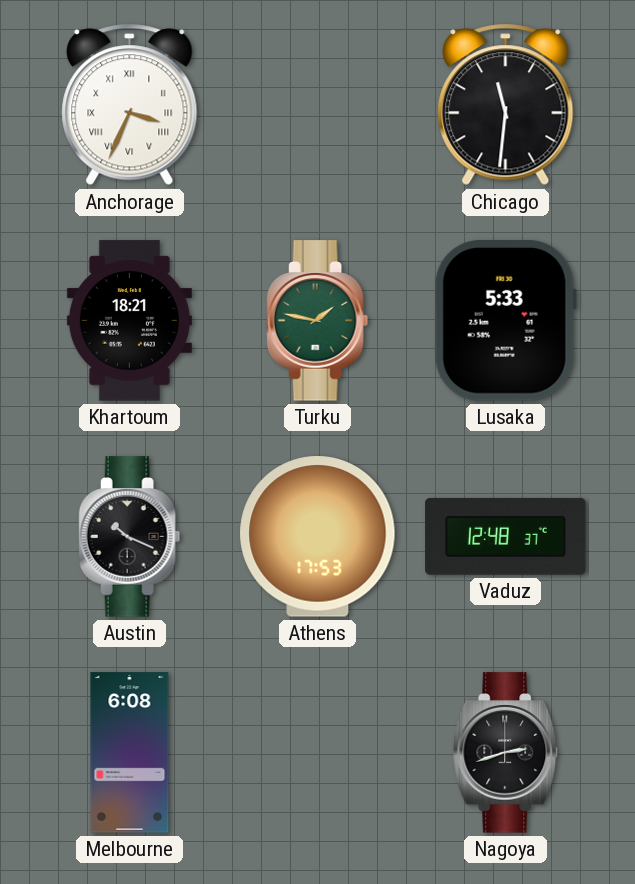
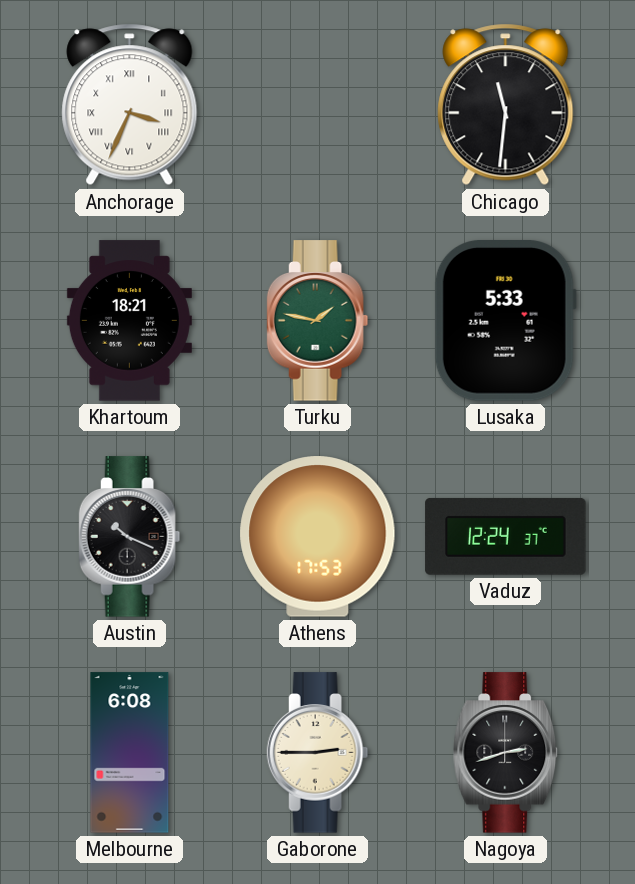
Vaduz: 12:48 -> 12:24
Gaborone: none -> 2:45
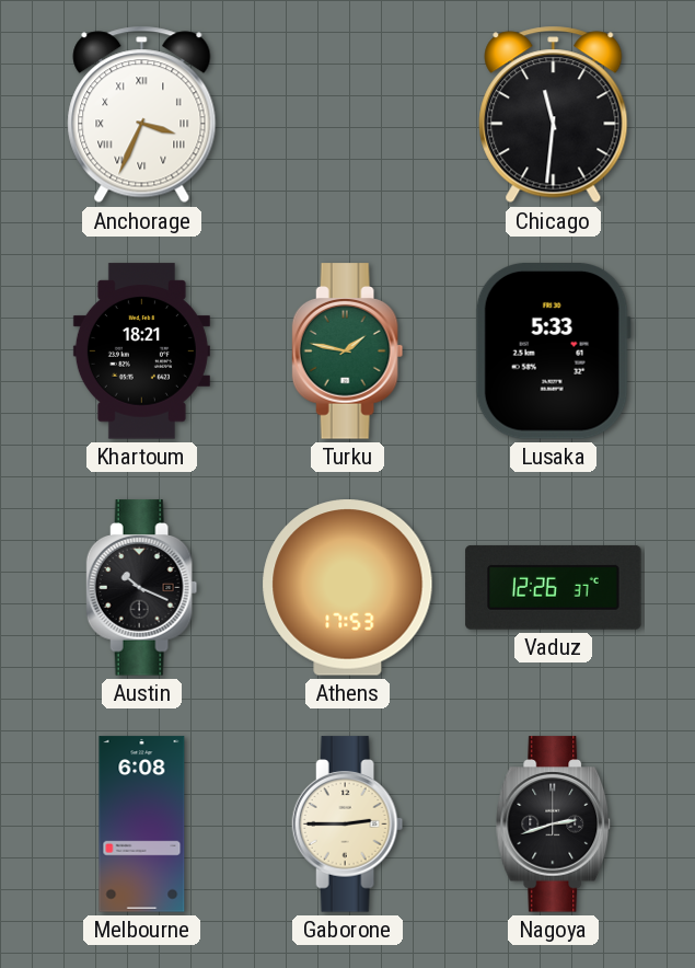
Vaduz: 12:24 -> 12:26
